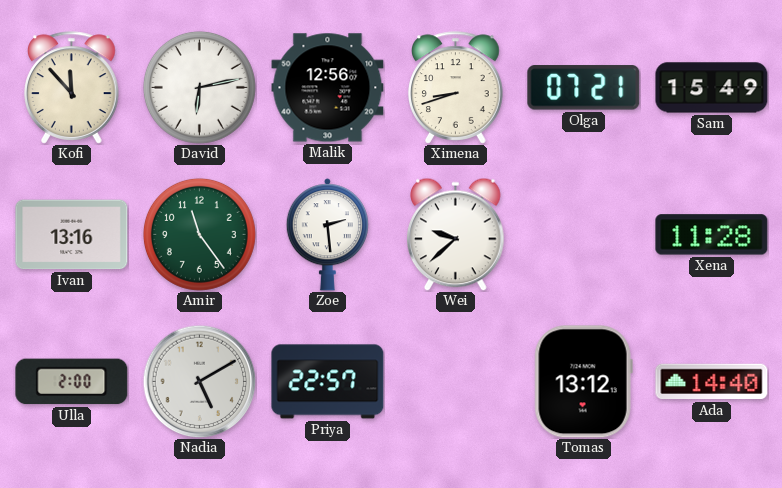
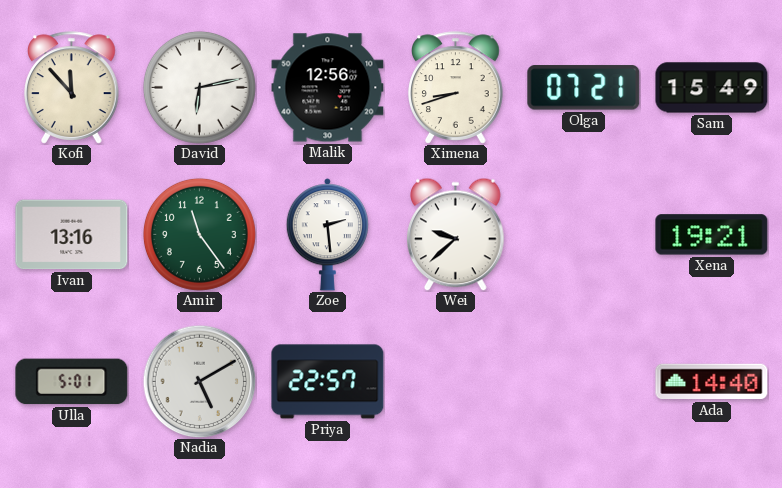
Xena: 11:28 -> 19:21
Ulla: 2:00 -> 5:01
Tomas: 13:12 -> none
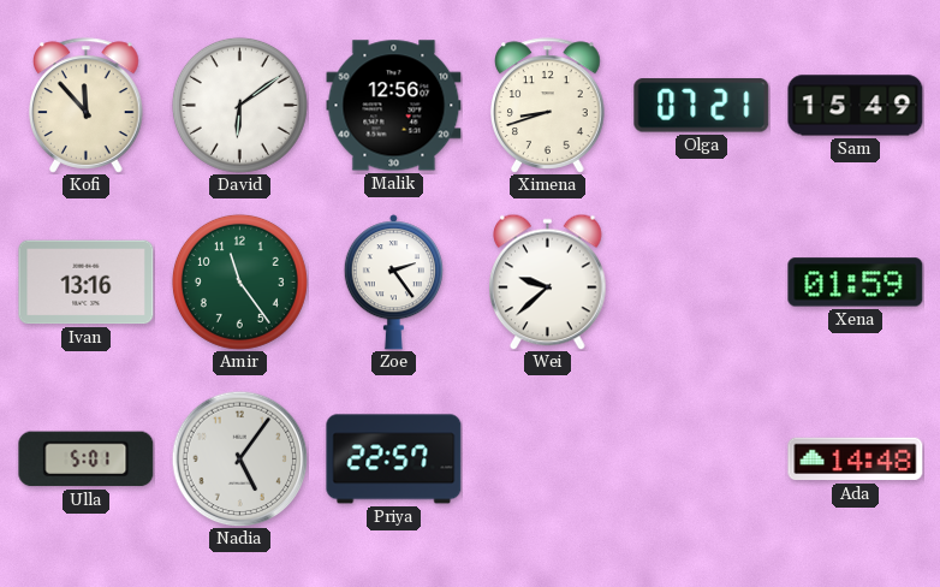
David: 6:13 -> 6:09
Zoe: 2:29 -> 2:24
Xena: 19:21 -> 01:59
Nadia: 5:10 -> 5:06
Ada: 14:40 -> 14:48
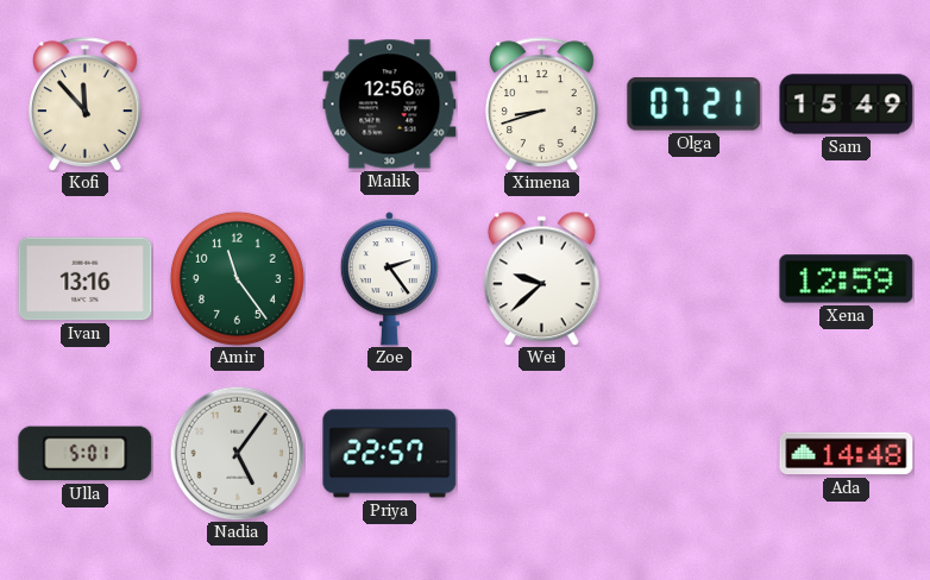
David: 6:09 -> none
Xena: 01:59 -> 12:59
